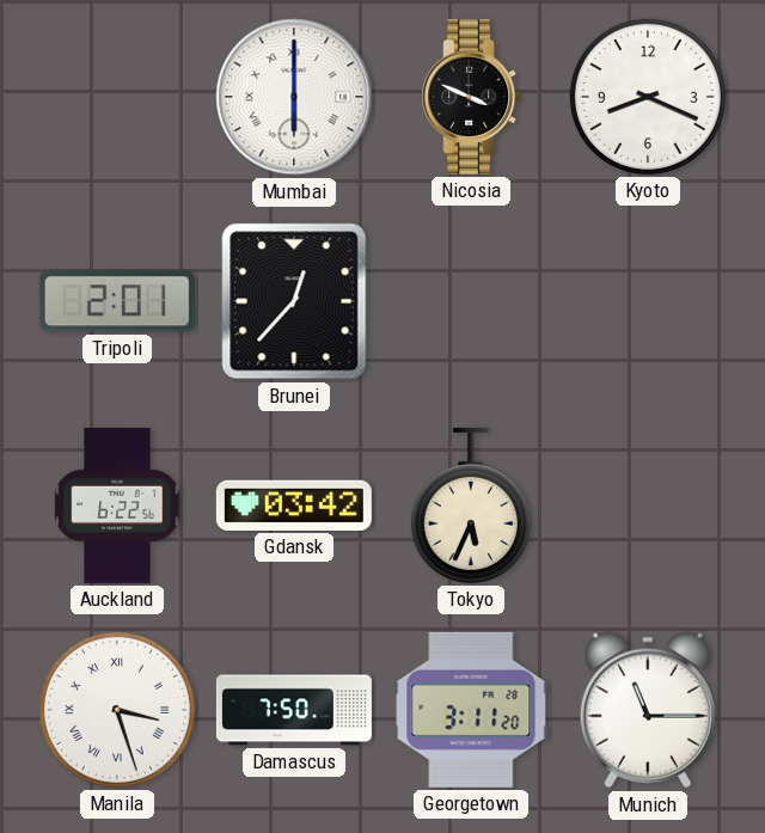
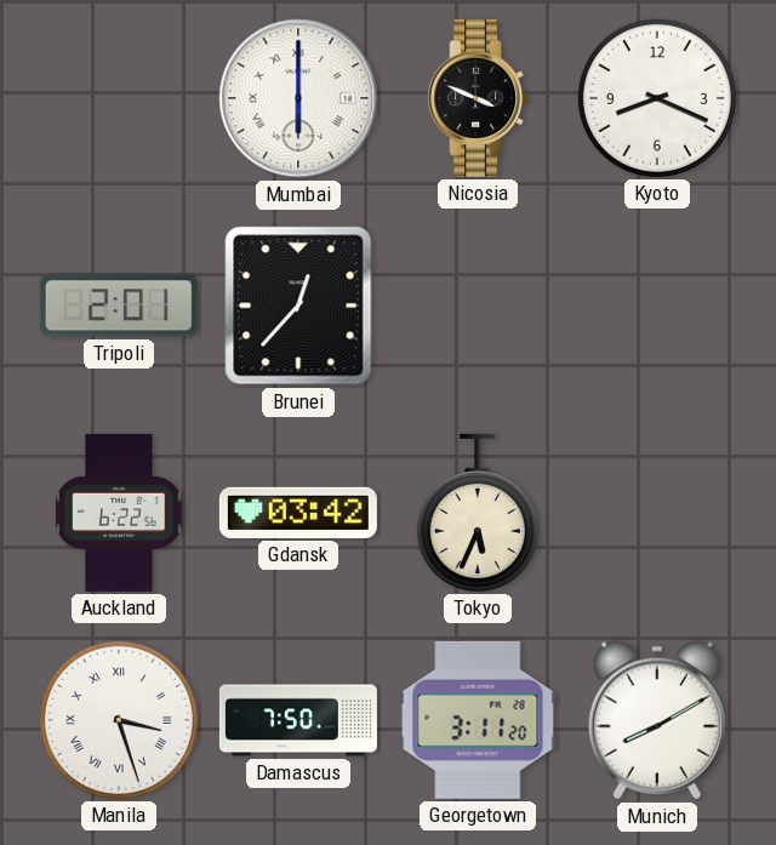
Munich: 11:15 -> 8:10
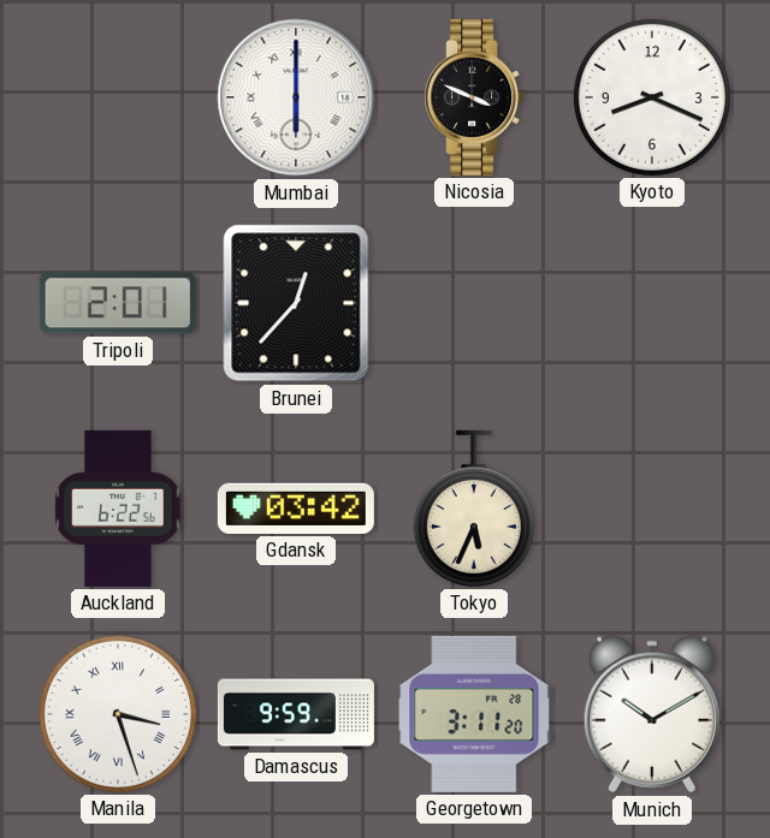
Damascus: 7:50 -> 9:59
Munich: 8:10 -> 10:10
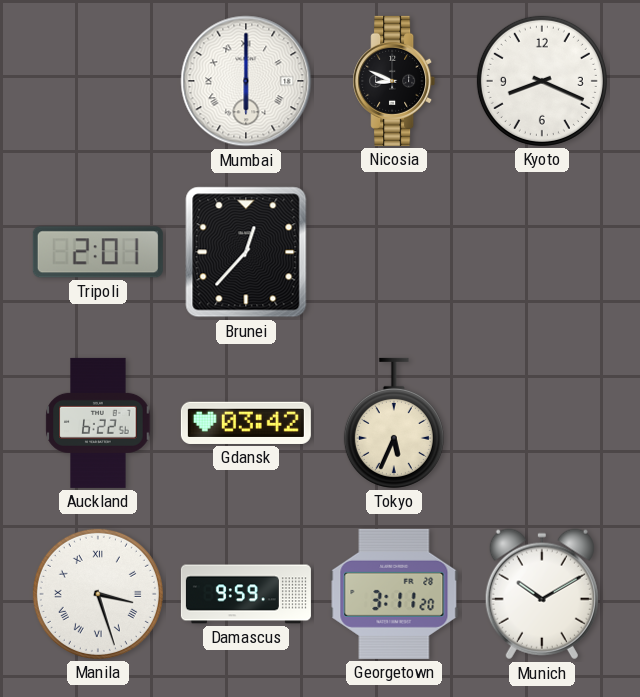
Nicosia: 3:49 -> 8:49
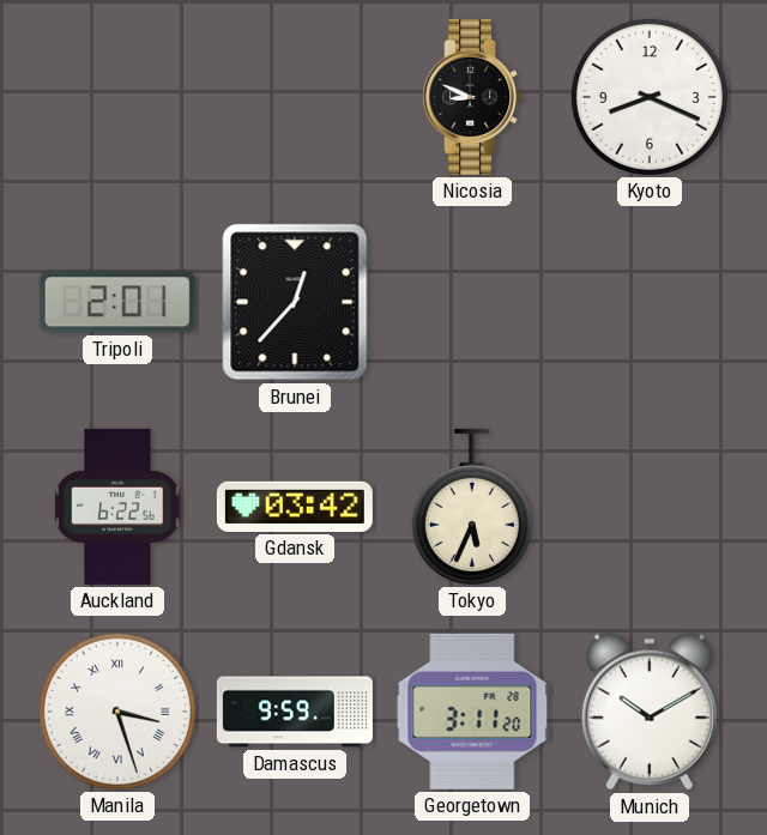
Mumbai: 6:00 -> none
